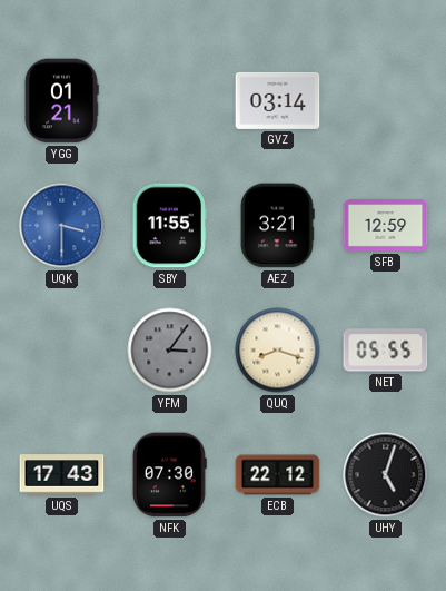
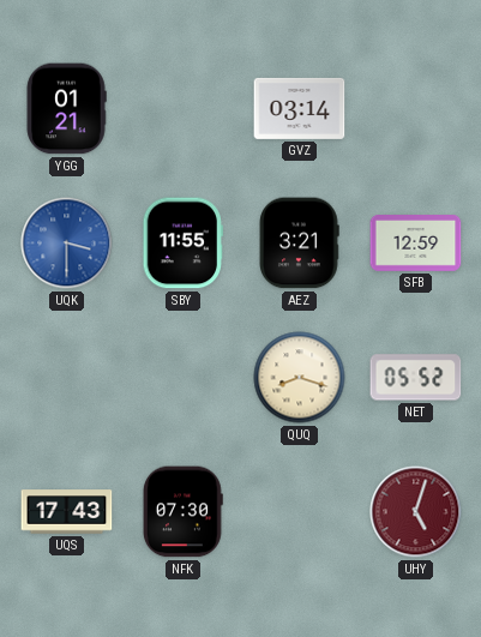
YFM: 3:06 -> none
NET: 05:55 -> 05:52
ECB: 22:12 -> none
UHY dial: black -> burgundy
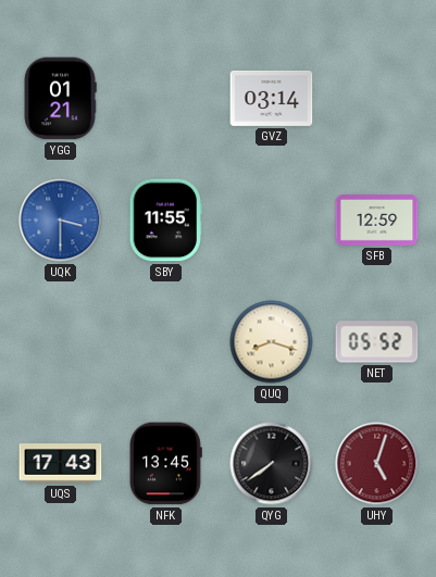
AEZ: 3:21 -> none
NFK: 07:30 -> 13:45
QYG: none -> 7:39
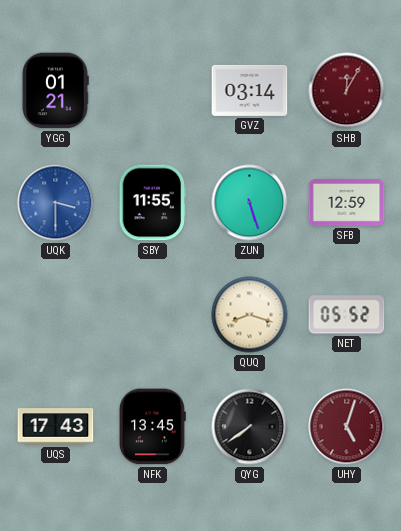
SHB: none -> 12:05
ZUN: none -> 5:27
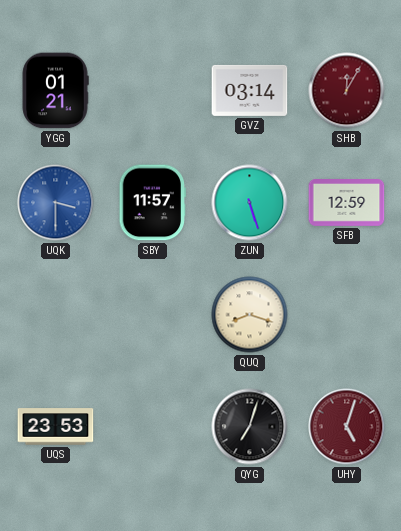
SBY: 11:55 -> 11:57
NET: 05:52 -> none
UQS: 17:43 -> 23:53
NFK: 13:45 -> none
QYG: 7:39 -> 7:03
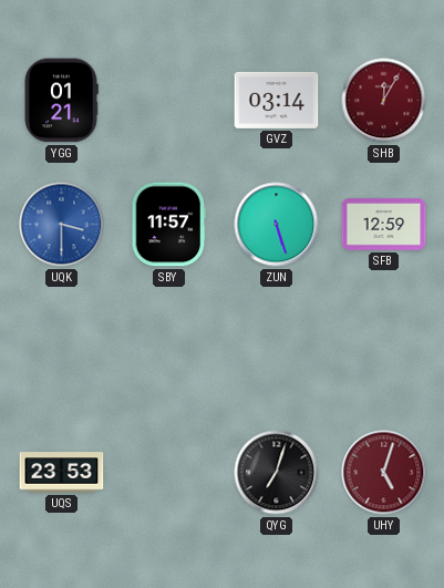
QUQ: 8:18 -> none
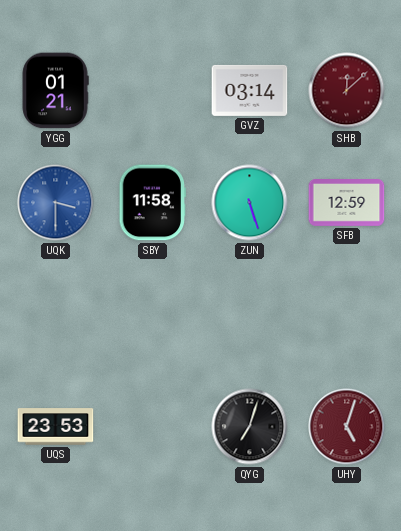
SHB: 12:05 -> 12:08
SBY: 11:57 -> 11:58
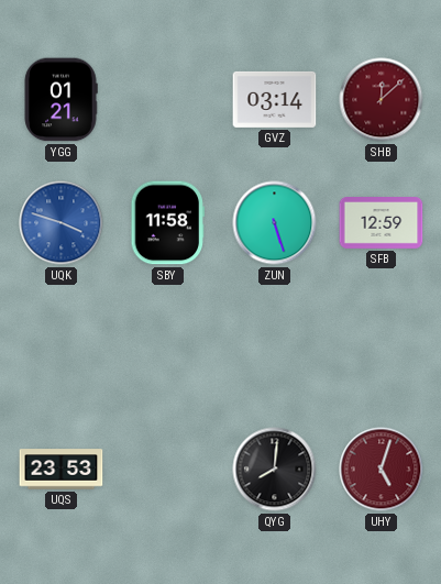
UQK: 3:30 -> 3:48
QYG: 7:03 -> 8:01
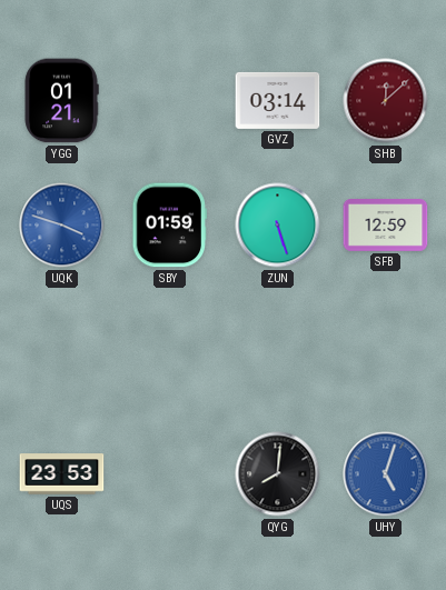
SBY: 11:58 -> 01:59
UHY dial: burgundy -> blue
